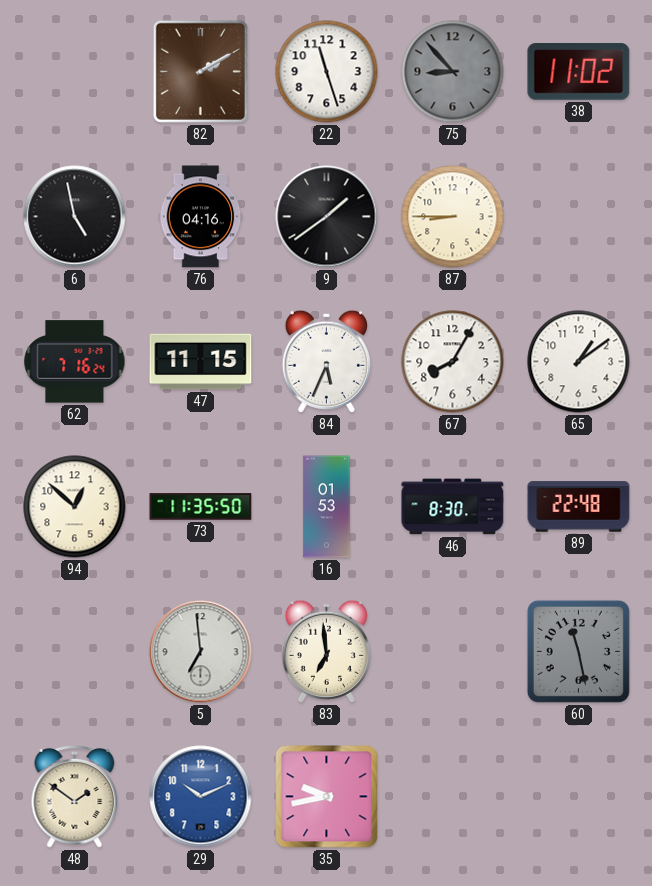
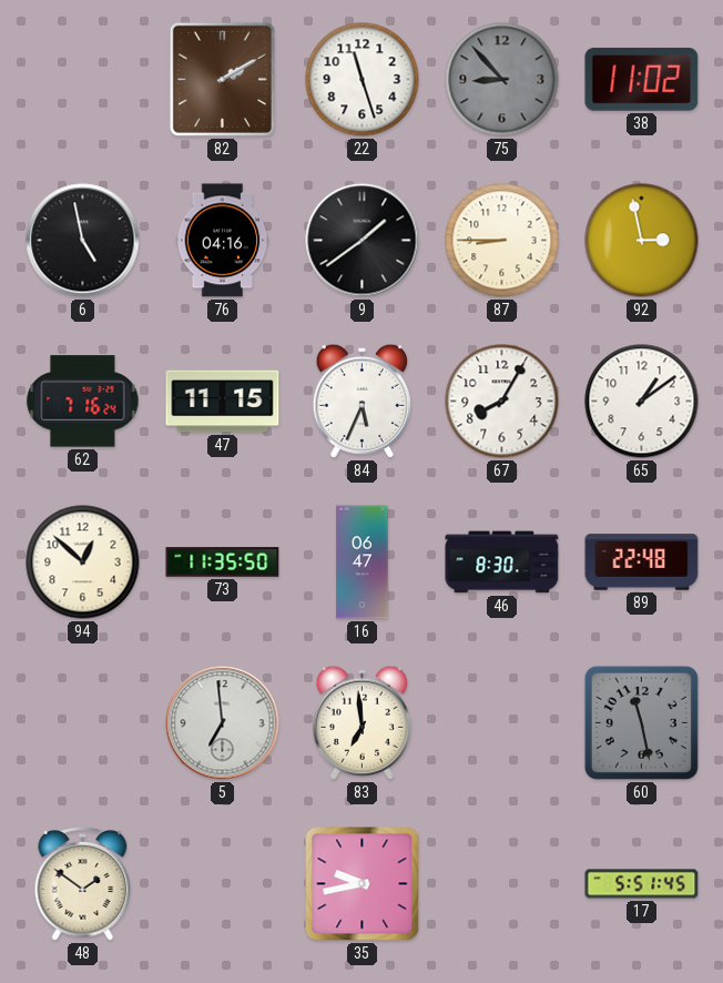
92: none -> 2:58
16: 01:53 -> 06:47
29: 10:11 -> none
17: none -> 5:51
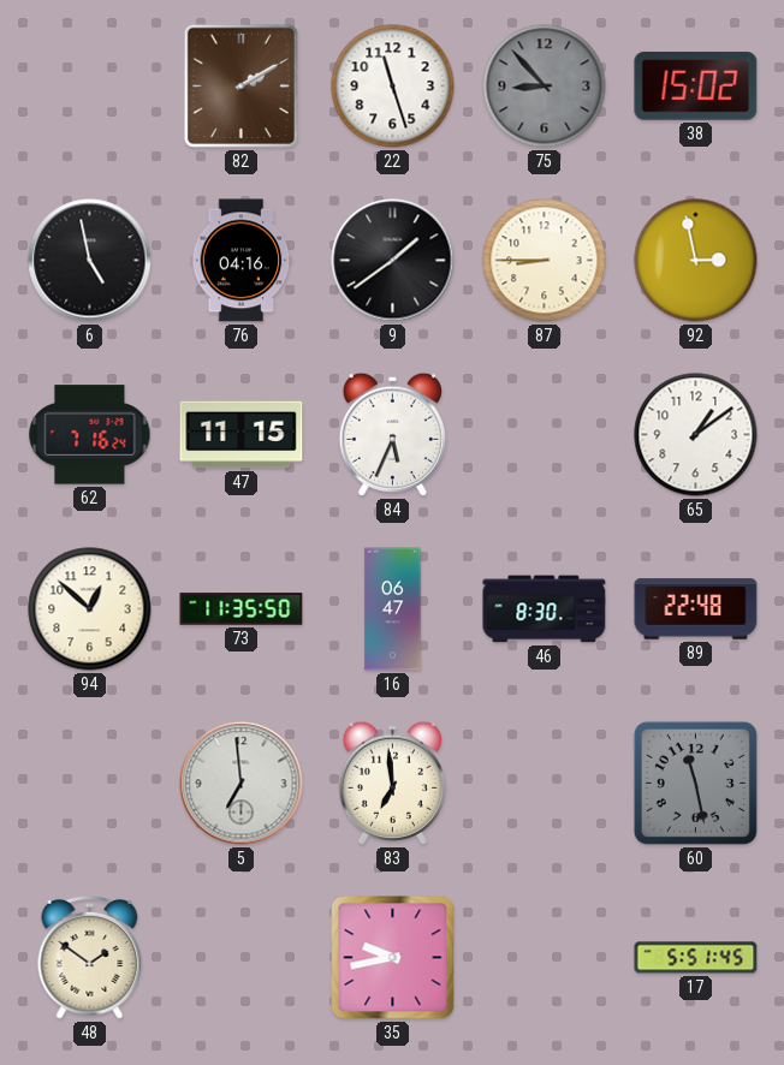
38: 11:02 -> 15:02
67: 8:05 -> none
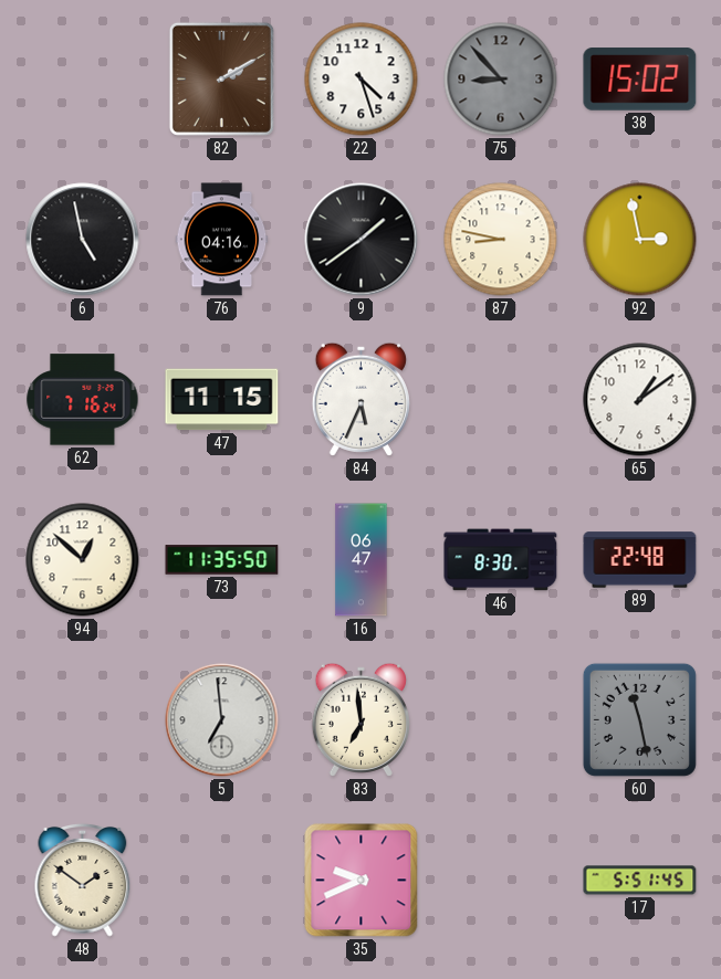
22: 11:27 -> 4:27
87: 8:45 -> 8:47
35: 9:43 -> 9:41
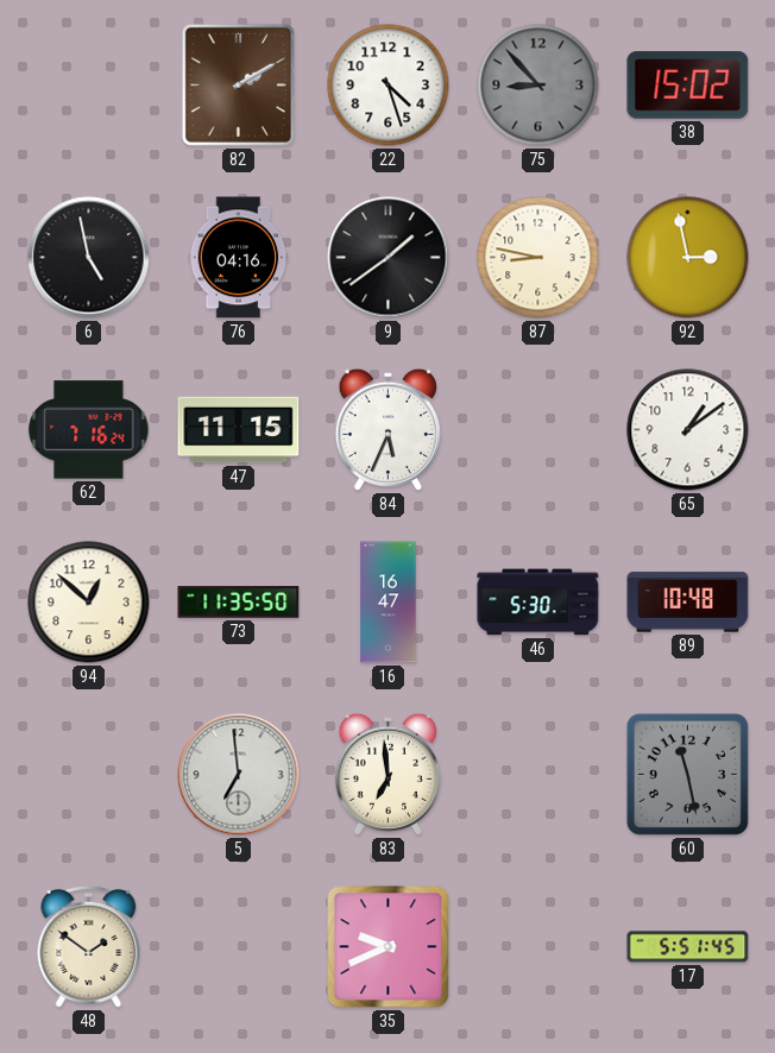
16: 06:47 -> 16:47
46: 8:30 -> 5:30
89: 22:48 -> 10:48
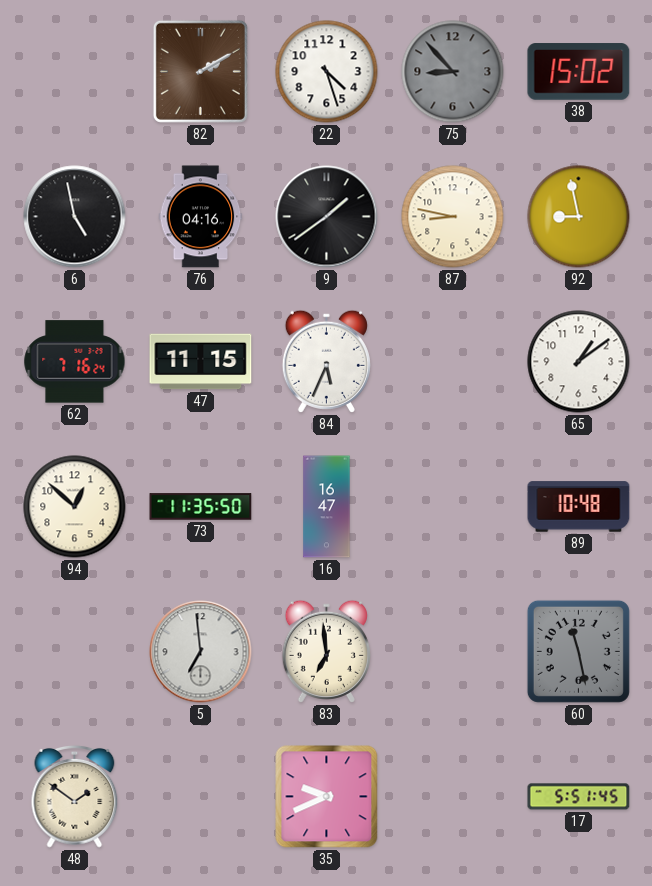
92: 2:58 -> 8:58
46: 5:30 -> none
